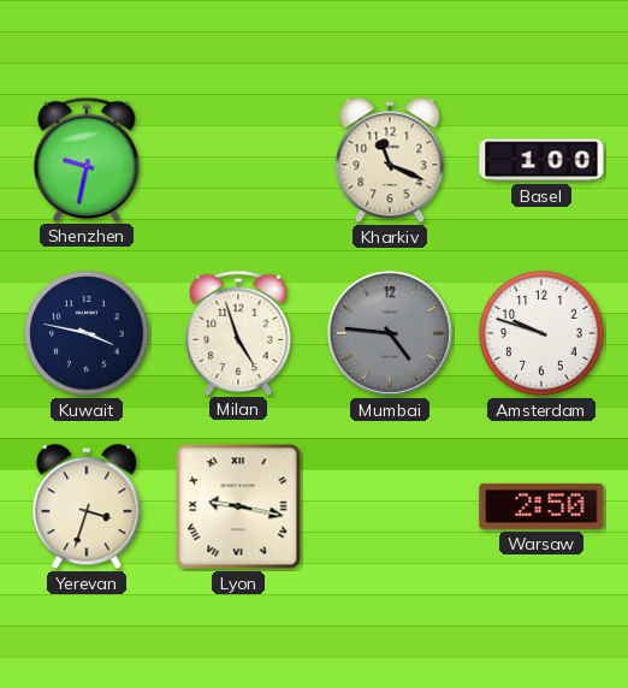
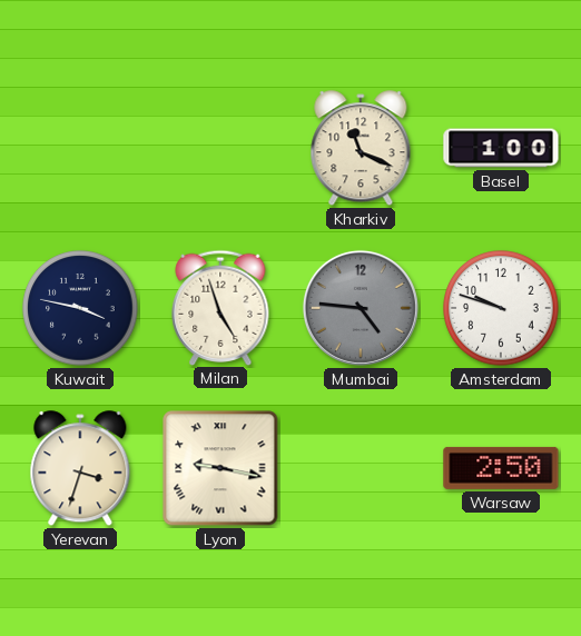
Shenzhen: 9:32 -> none
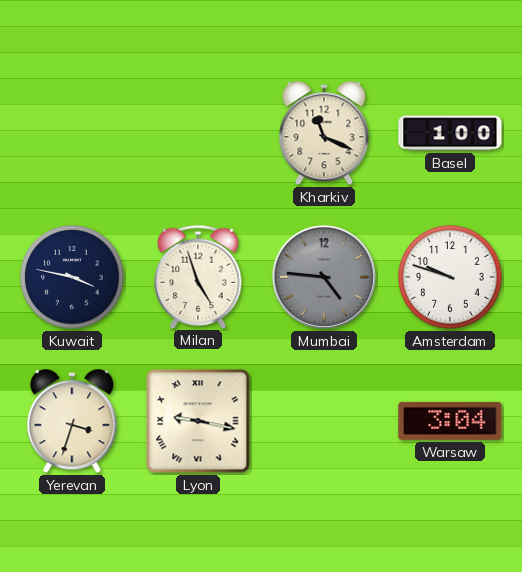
Warsaw: 2:50 -> 3:04
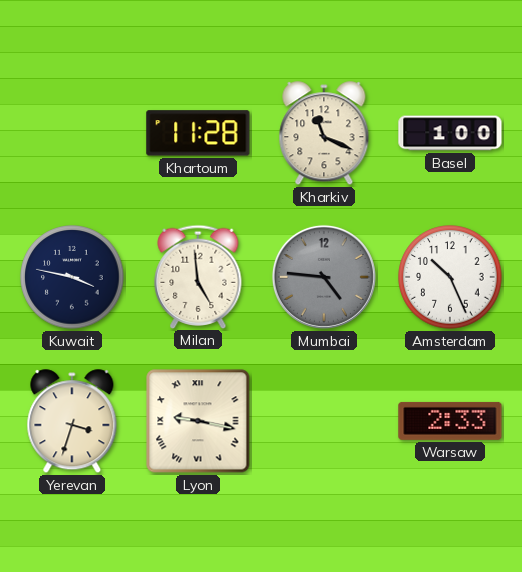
Khartoum: none -> 11:28
Milan: 4:57 -> 4:59
Amsterdam: 9:48 -> 10:26
Warsaw: 3:04 -> 2:33
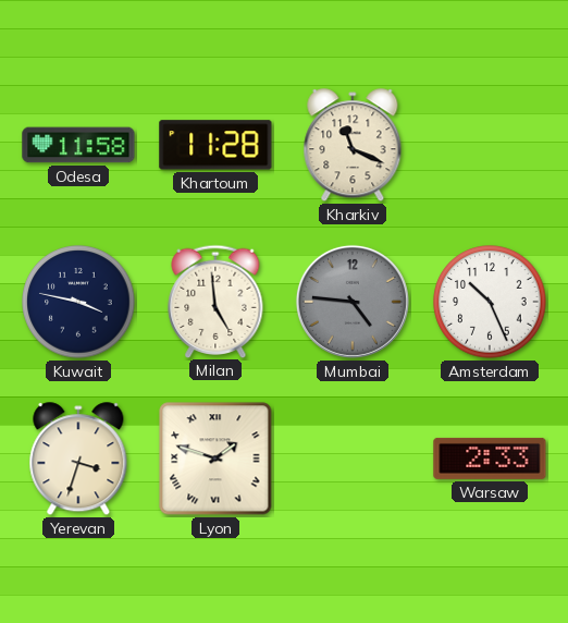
Odesa: none -> 11:58
Basel: 1:00 -> none
Lyon: 9:17 -> 1:48
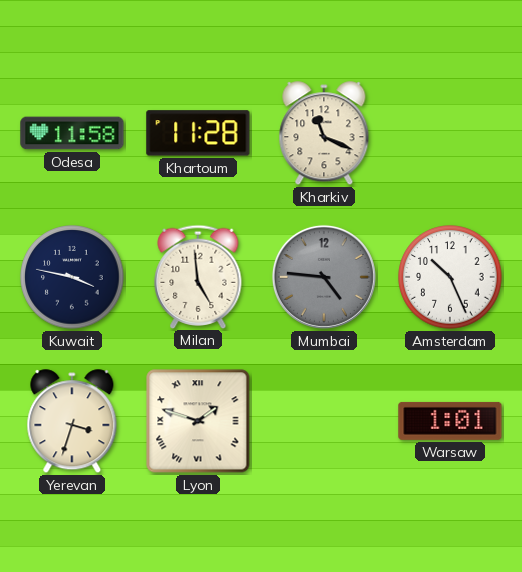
Warsaw: 2:33 -> 1:01
